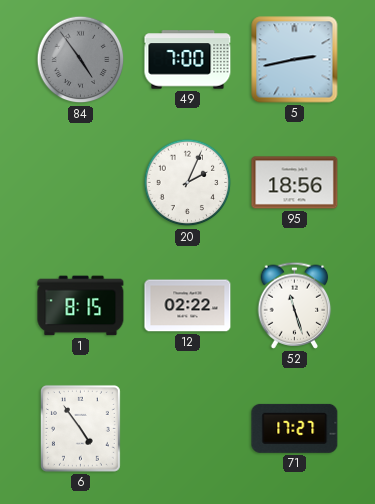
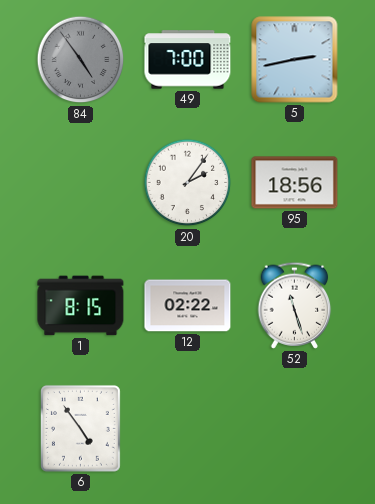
20: 2:04 -> 2:06
71: 17:27 -> none
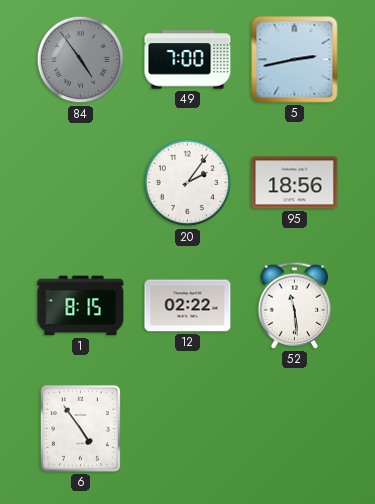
52: 11:27 -> 11:29
